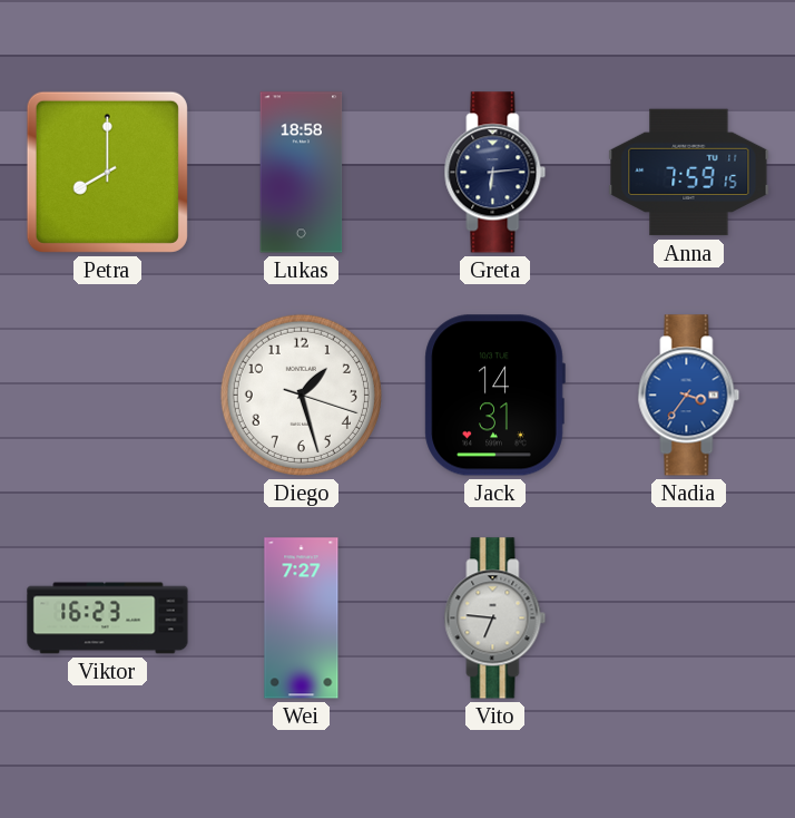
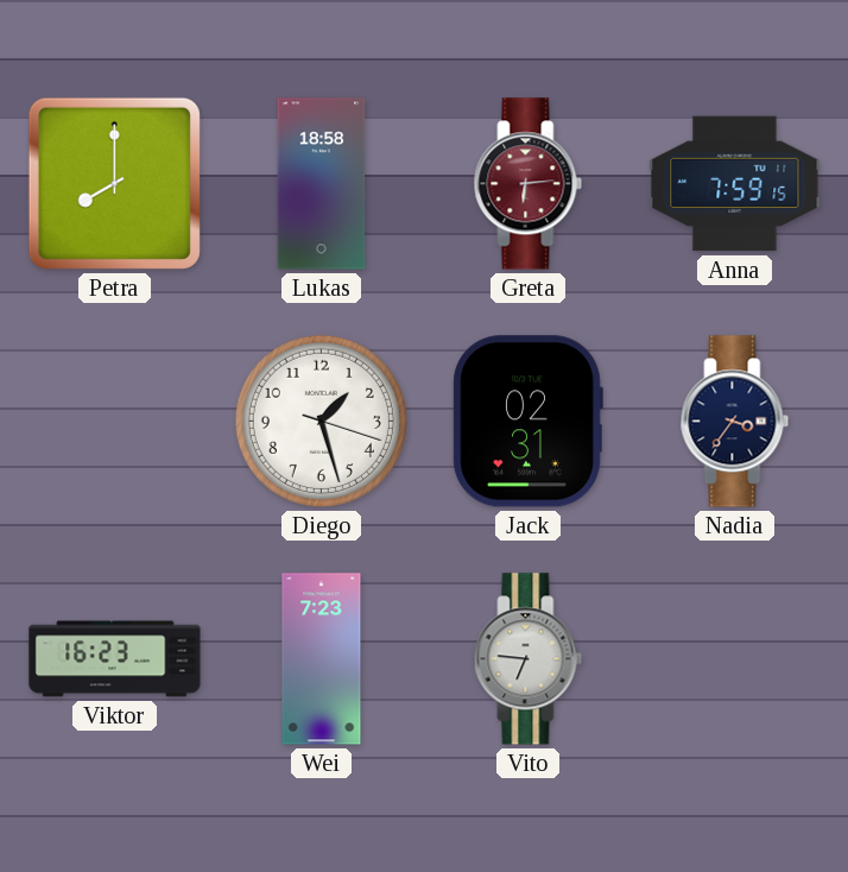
Greta dial: navy -> burgundy
Jack: 14:31 -> 02:31
Nadia dial: blue -> navy
Wei: 7:27 -> 7:23
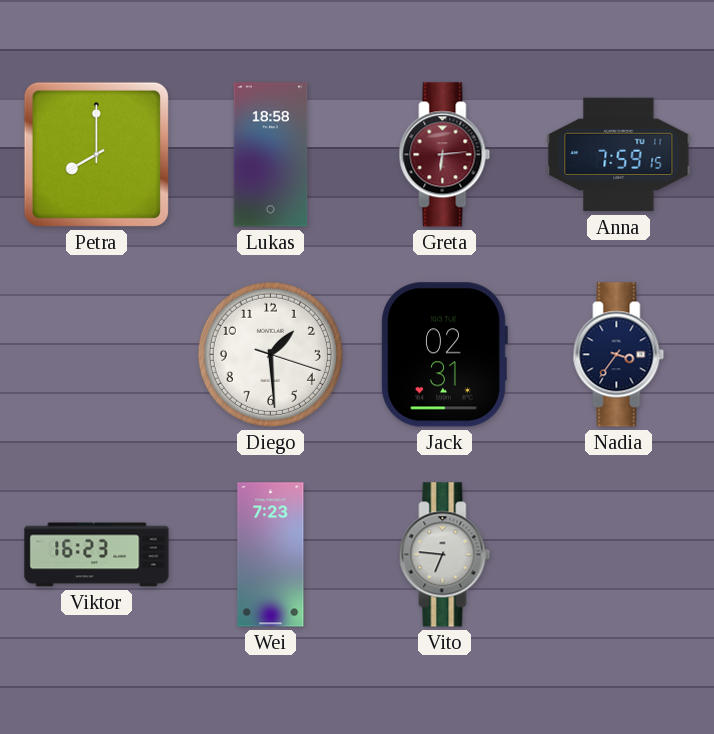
Diego: 1:27 -> 1:29
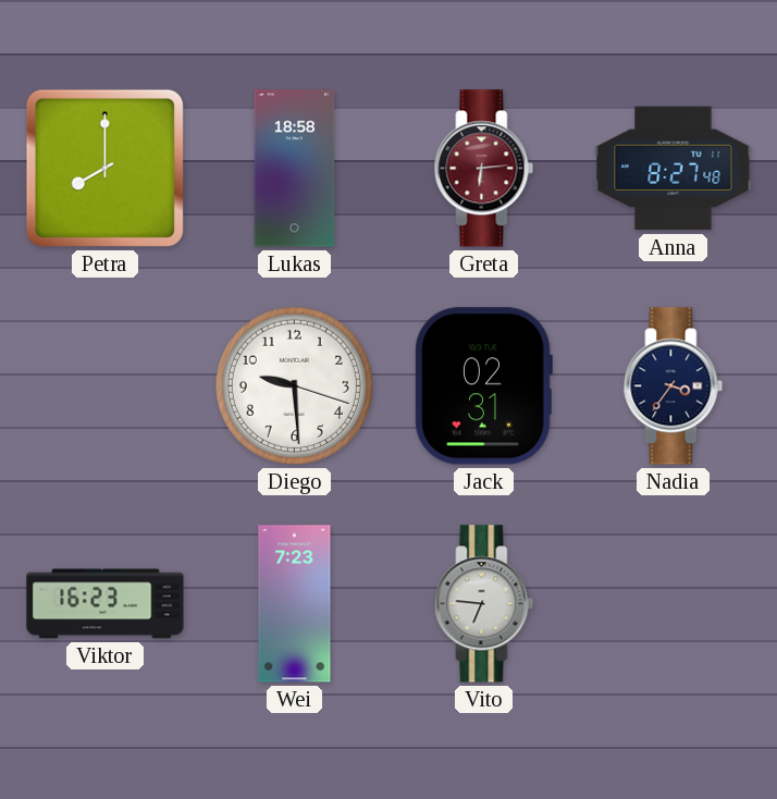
Anna: 7:59 -> 8:27
Diego: 1:29 -> 9:29
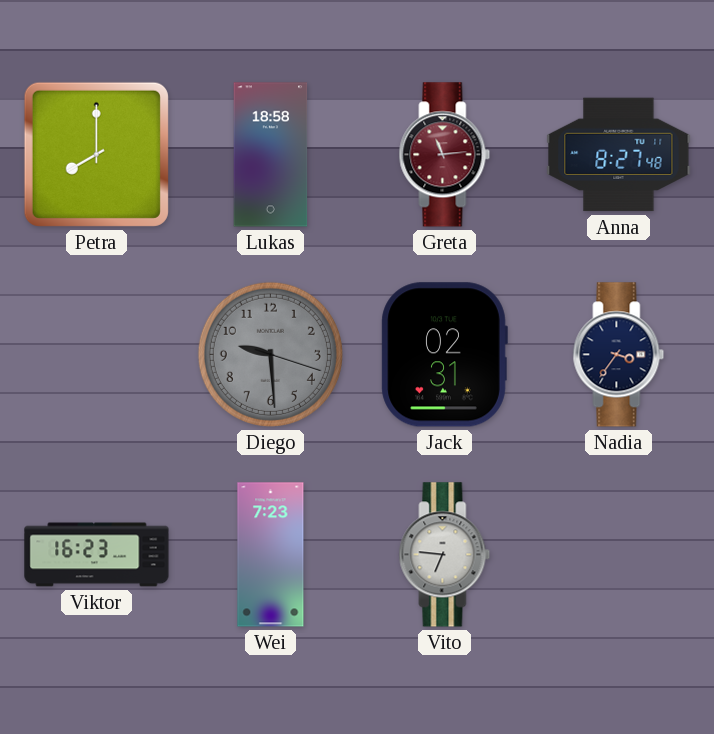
Greta: 6:14 -> 11:14
Diego dial: white -> grey
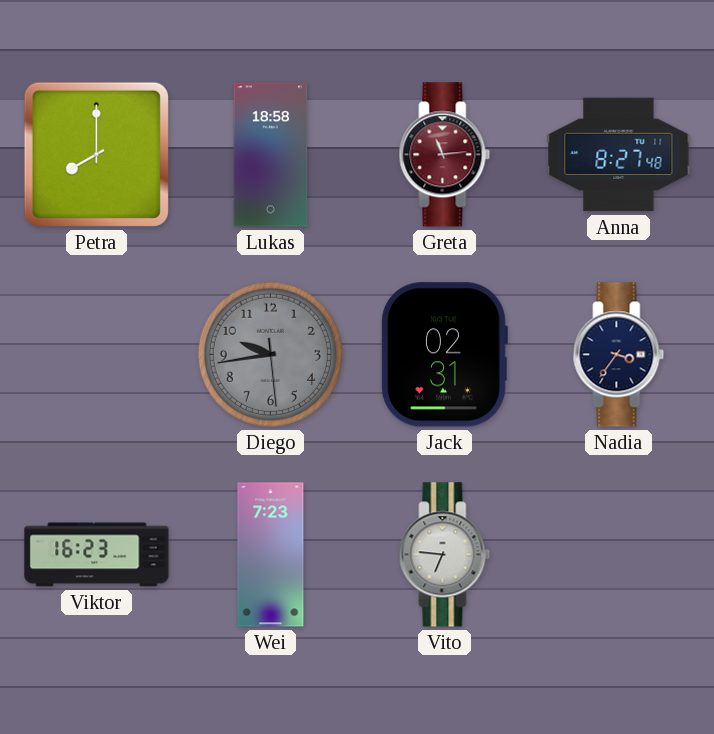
Diego: 9:29 -> 9:43
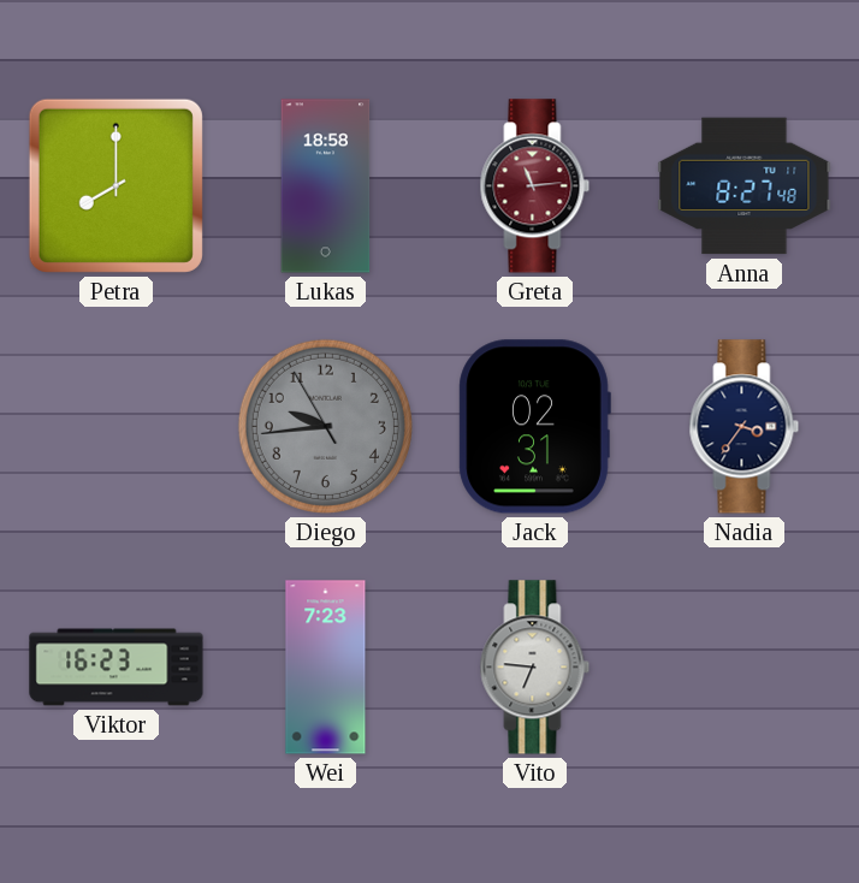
Diego: 9:43:29 -> 9:43:55
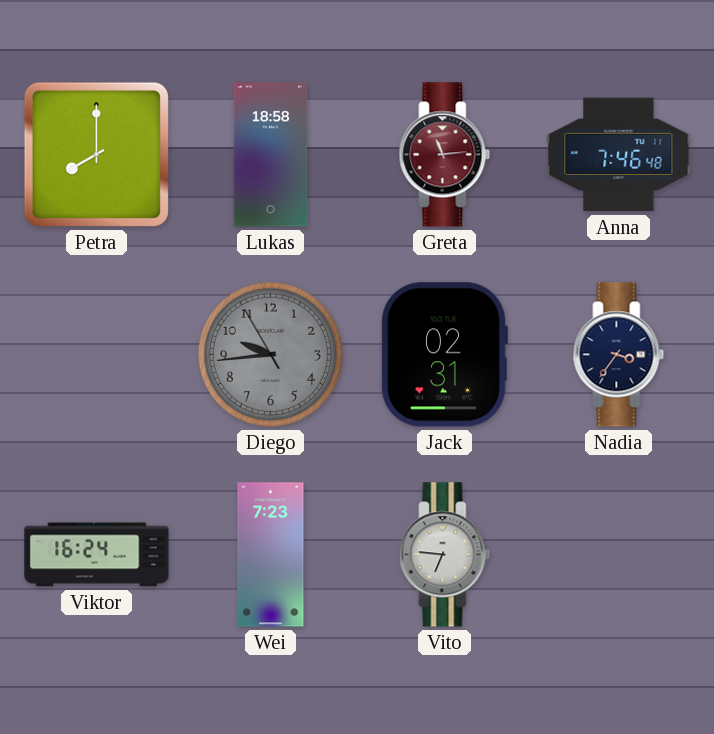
Anna: 8:27 -> 7:46
Viktor: 16:23 -> 16:24
